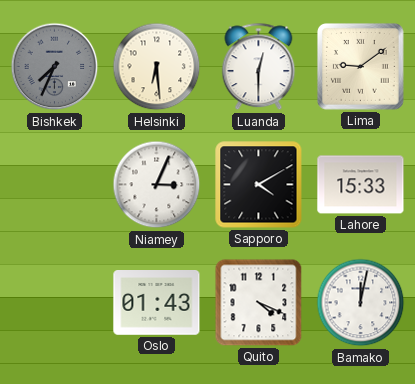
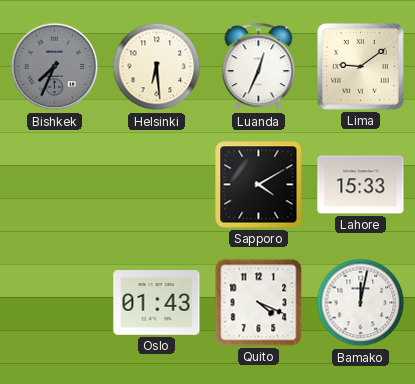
Luanda: 12:30 -> 12:34
Niamey: 3:04 -> none
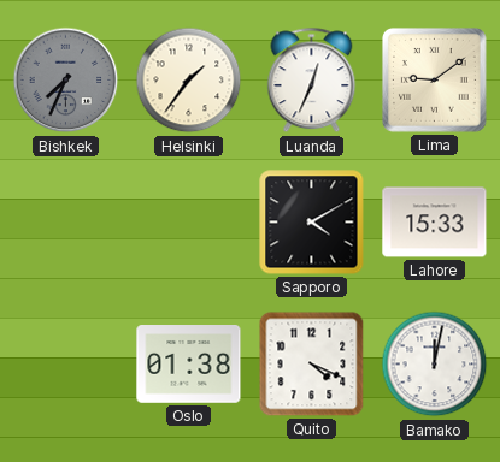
Helsinki: 6:29 -> 1:36
Oslo: 01:43 -> 01:38
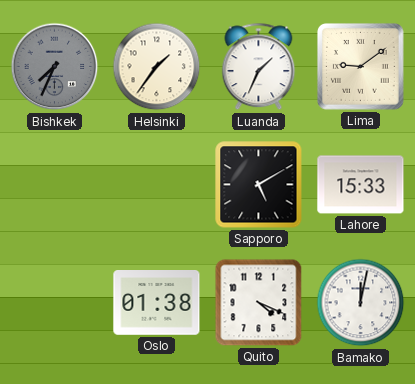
Luanda: 12:34 -> 1:34
Sapporo: 4:10 -> 5:10
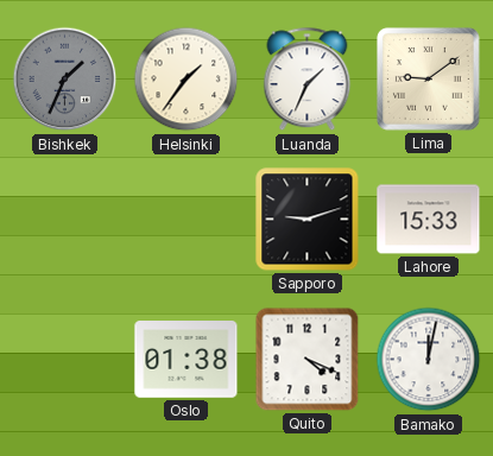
Bishkek: 7:34 -> 1:34
Sapporo: 5:10 -> 9:12
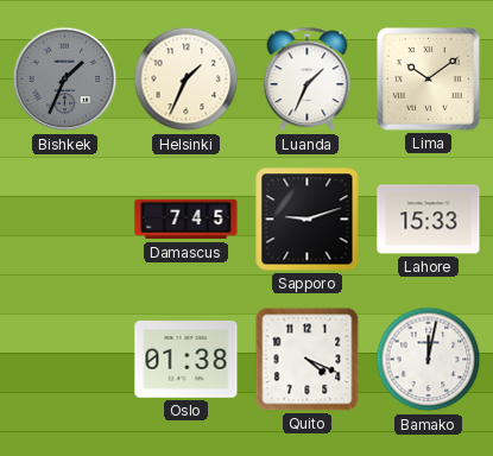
Helsinki: 1:36 -> 1:34
Lima: 9:09 -> 10:09
Damascus: none -> 7:45
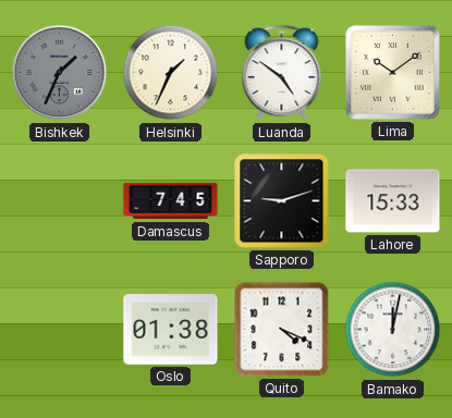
Luanda: 1:34 -> 4:51
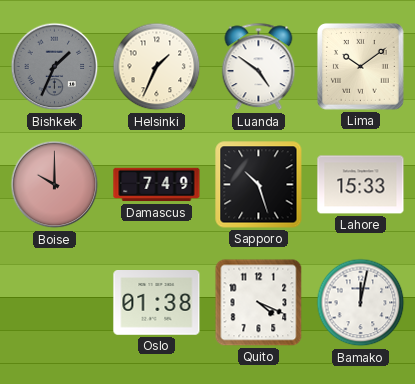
Boise: none -> 10:00
Damascus: 7:45 -> 7:49
Sapporo: 9:12 -> 10:27
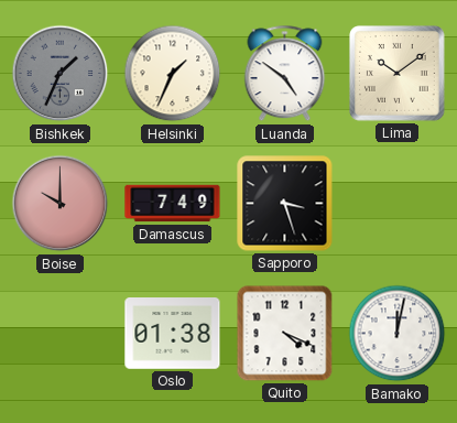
Sapporo: 10:27 -> 3:27
Lahore: 15:33 -> none
